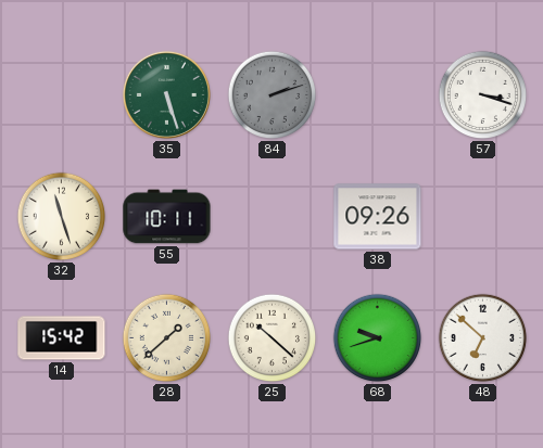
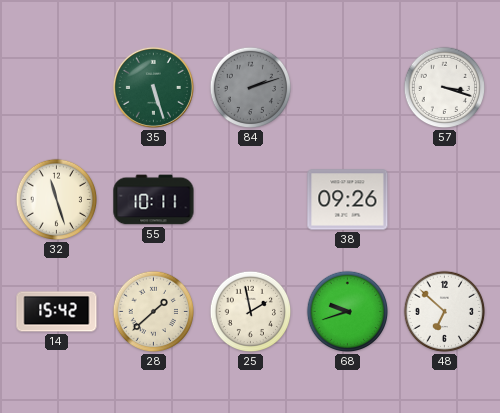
25: 10:22 -> 1:58
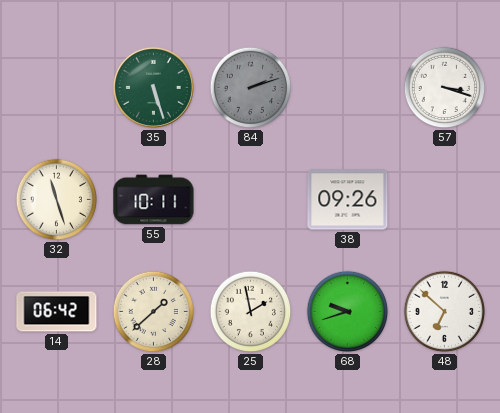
14: 15:42 -> 06:42
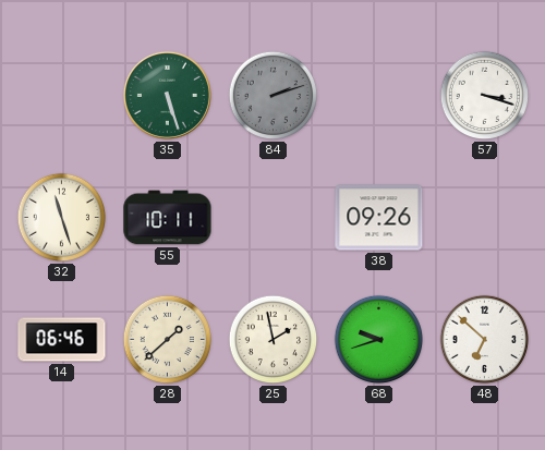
14: 06:42 -> 06:46
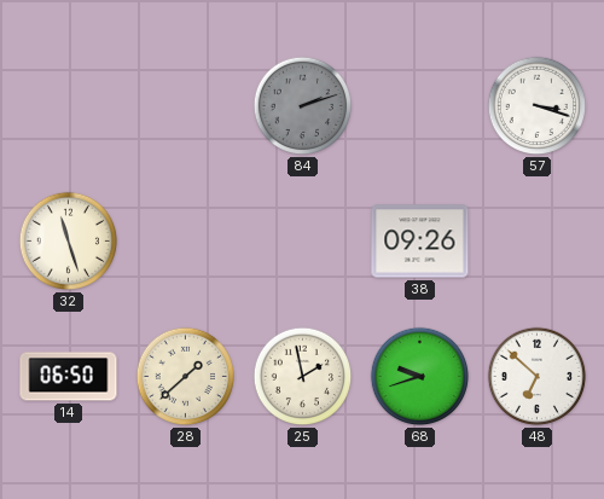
35: 5:27 -> none
55: 10:11 -> none
14: 06:46 -> 06:50
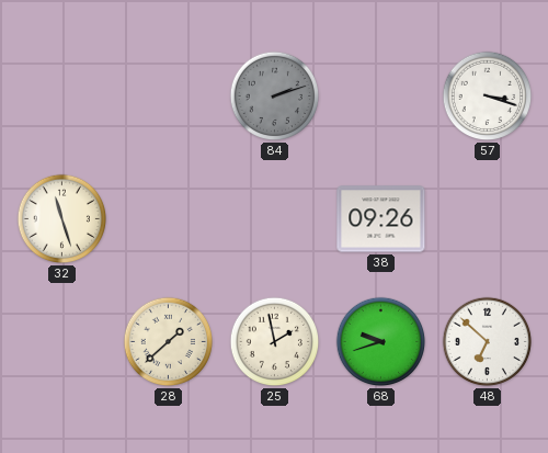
14: 06:50 -> none
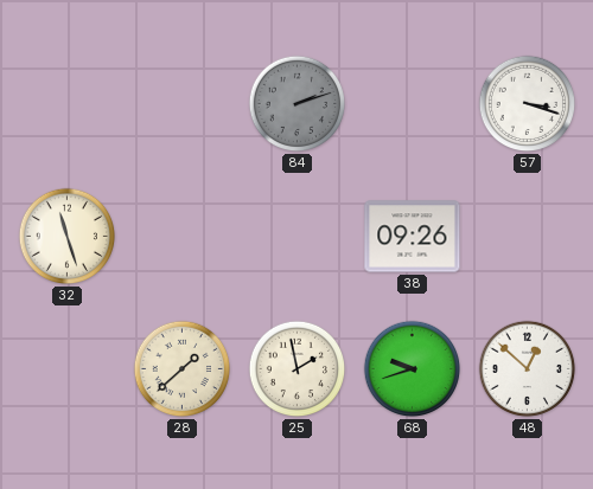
48: 6:52 -> 12:52
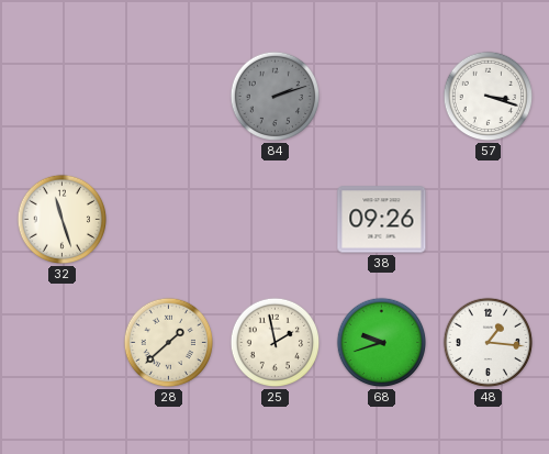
48: 12:52 -> 1:16
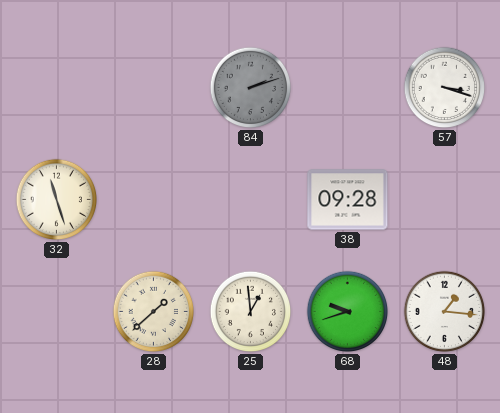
38: 09:26 -> 09:28
25: 1:58 -> 12:59
